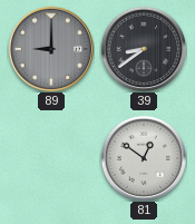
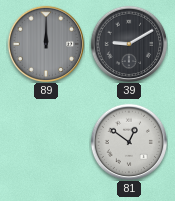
89: 9:00 -> 12:00
39: 8:39 -> 9:10
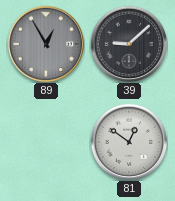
89: 12:00 -> 12:55
39: 9:10 -> 9:08
